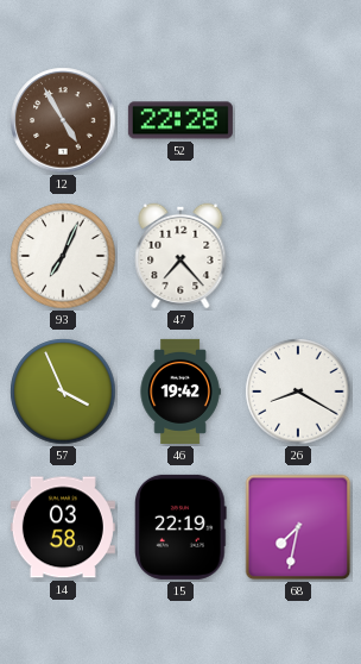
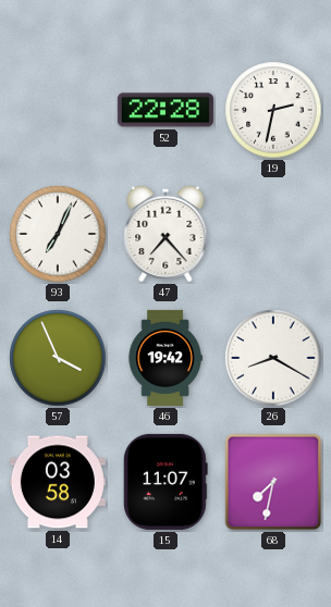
12: 4:55 -> none
19: none -> 2:32
15: 22:19 -> 11:07
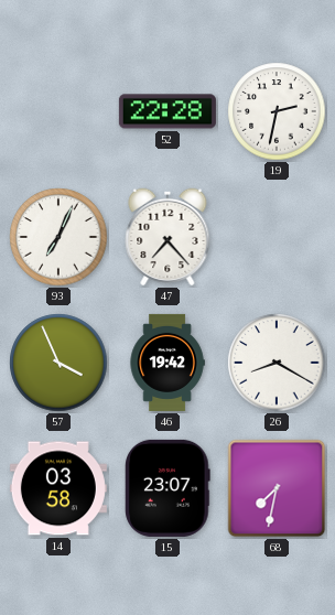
15: 11:07 -> 23:07
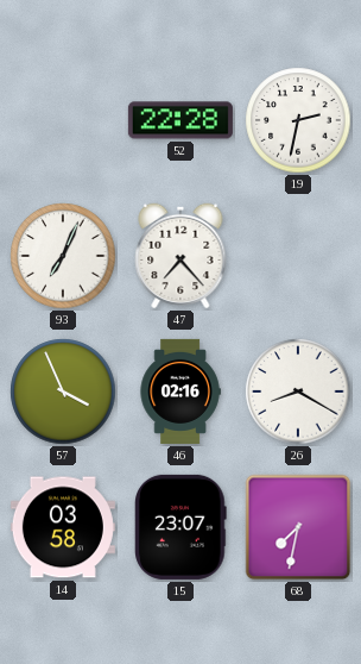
46: 19:42 -> 02:16
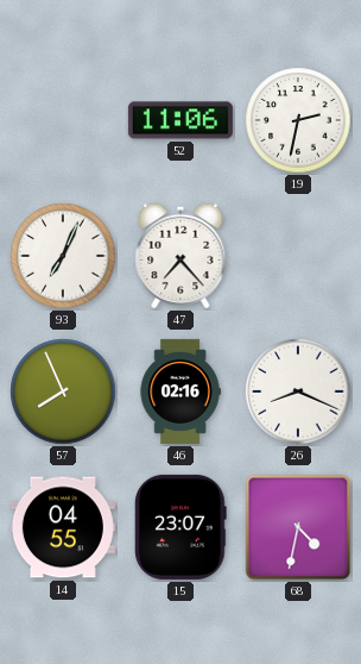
52: 22:28 -> 11:06
57: 3:56 -> 7:56
26: 8:20 -> 8:19
14: 03:58 -> 04:55
68: 7:32 -> 4:32
